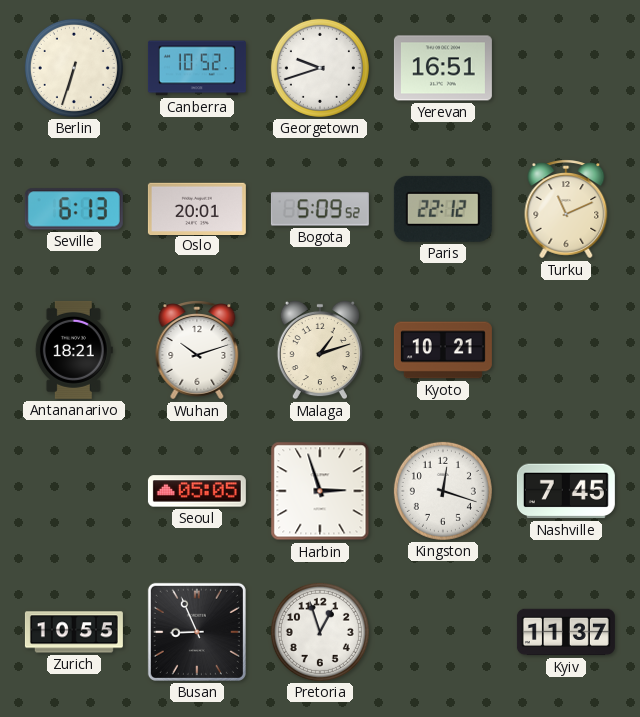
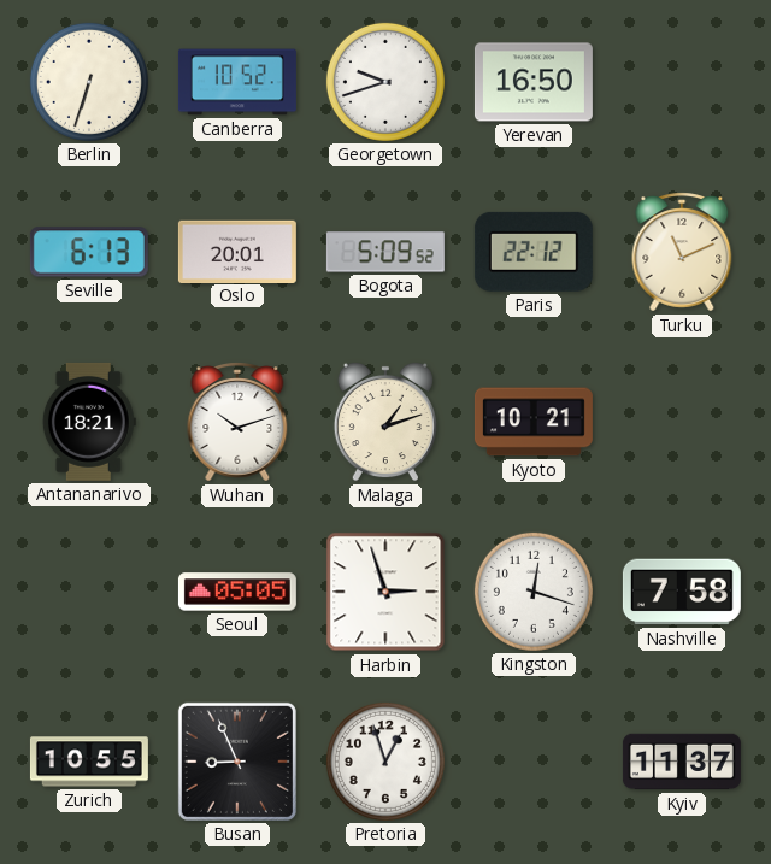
Yerevan: 16:51 -> 16:50
Nashville: 7:45 -> 7:58
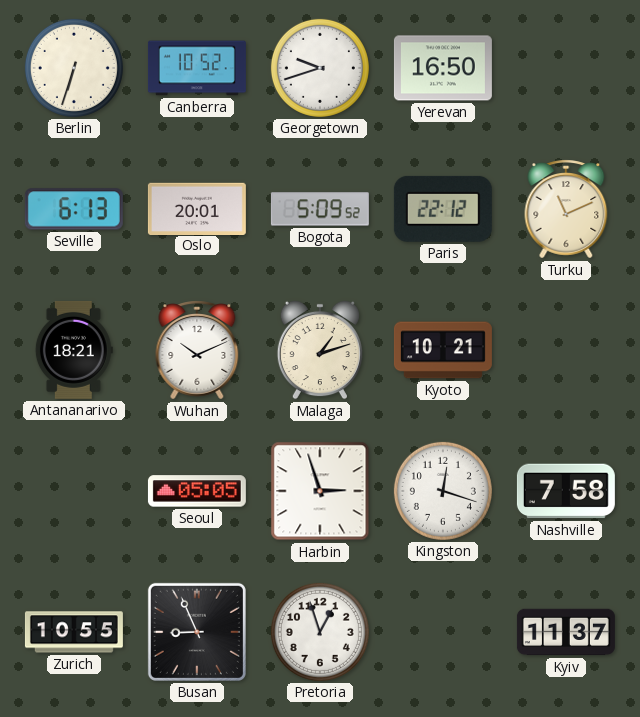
Wuhan: 10:12 -> 10:11
